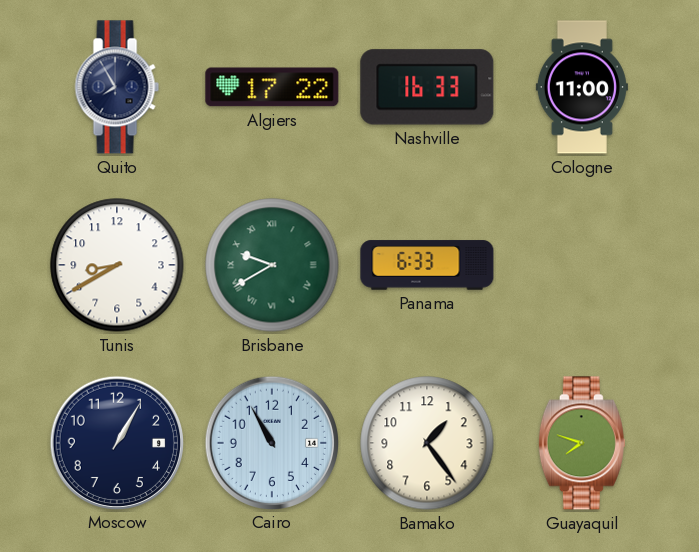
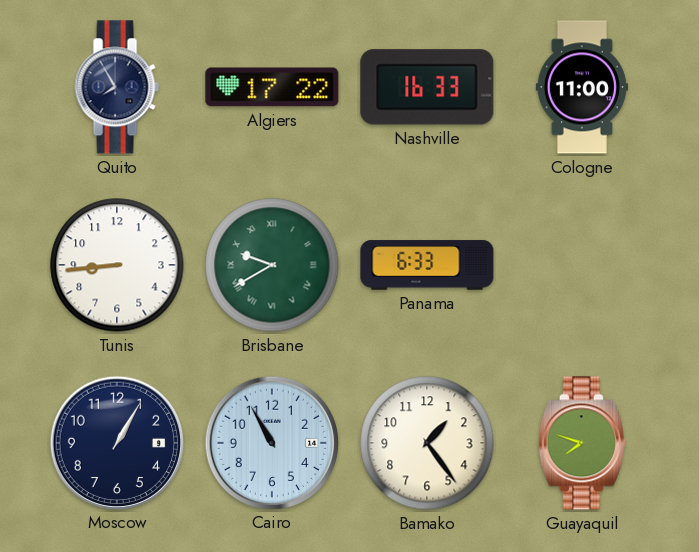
Tunis: 8:40 -> 8:44
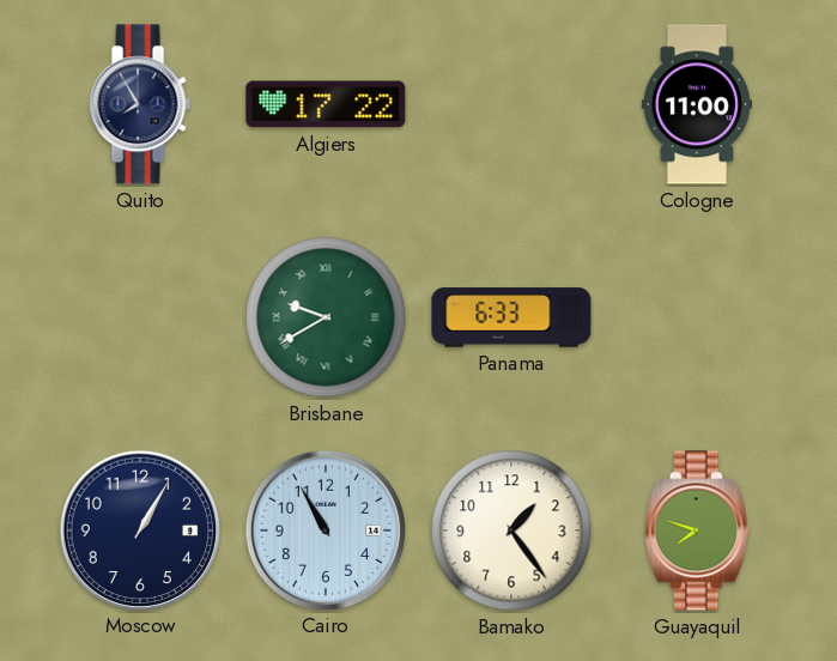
Nashville: 16:33 -> none
Tunis: 8:44 -> none
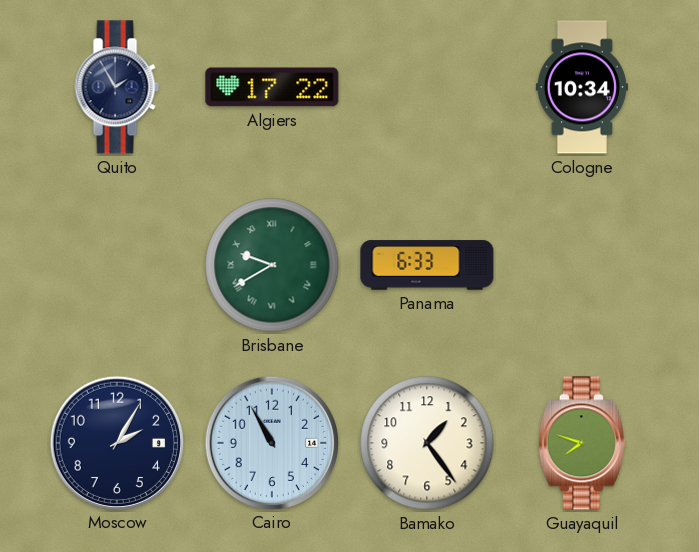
Quito: 7:55 -> 1:55
Cologne: 11:00 -> 10:34
Moscow: 1:05 -> 2:05
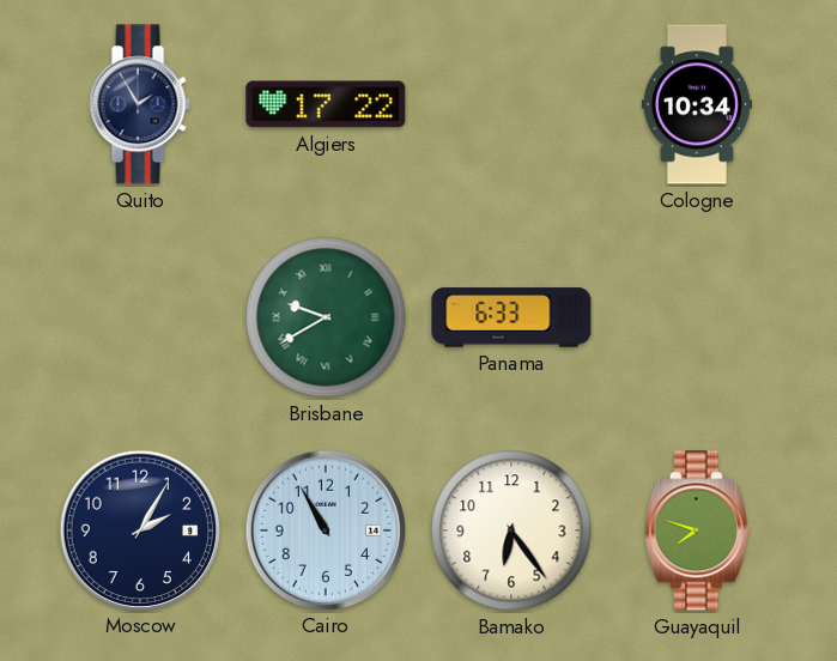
Bamako: 1:24 -> 6:24
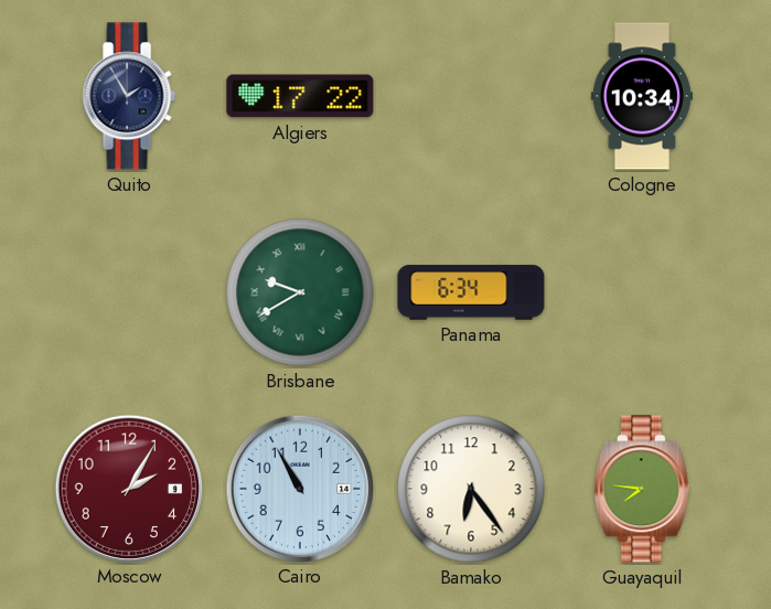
Panama: 6:33 -> 6:34
Moscow dial: navy -> burgundy
Guayaquil: 7:48 -> 7:46
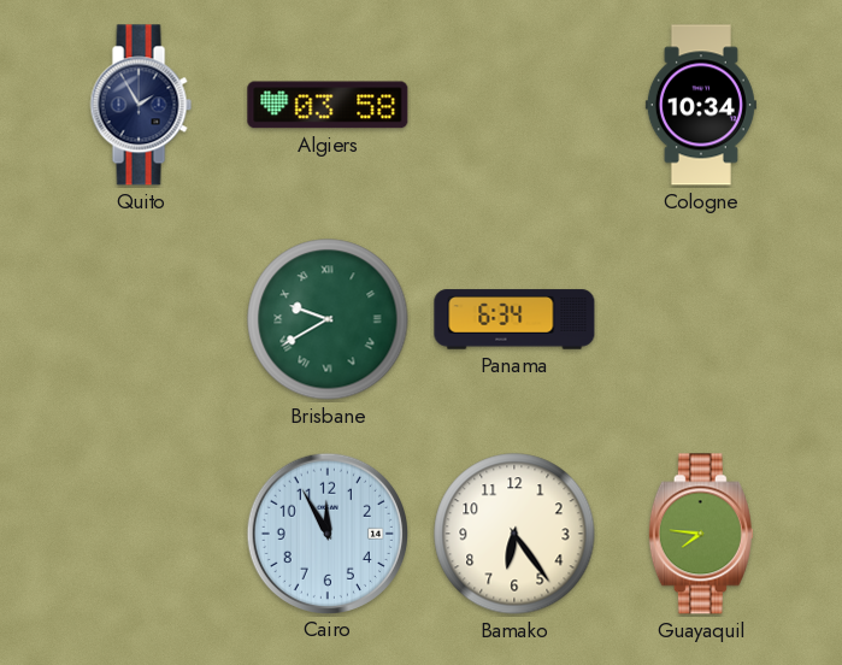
Algiers: 17:22 -> 03:58
Moscow: 2:05 -> none
Cairo: 10:55 -> 11:55
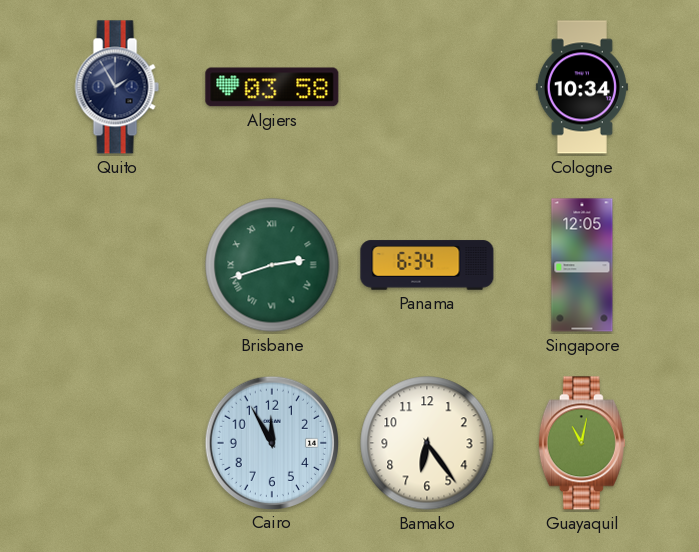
Brisbane: 9:40 -> 2:42
Singapore: none -> 12:05
Guayaquil: 7:46 -> 11:02
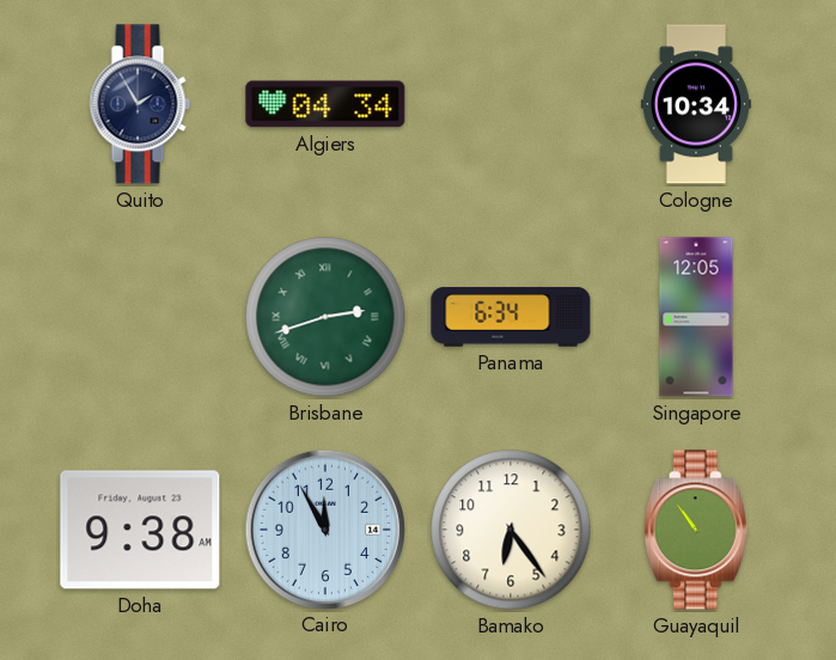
Algiers: 03:58 -> 04:34
Doha: none -> 9:38
Guayaquil: 11:02 -> 10:54
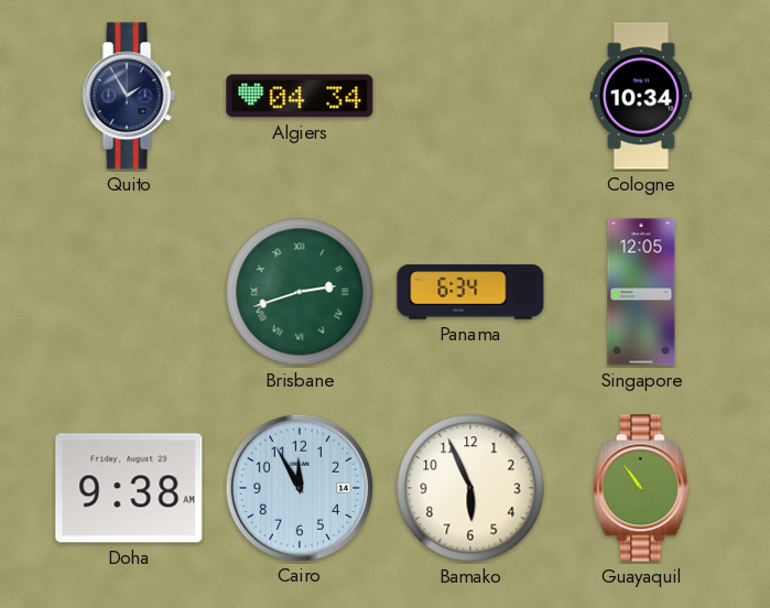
Bamako: 6:24 -> 5:56
